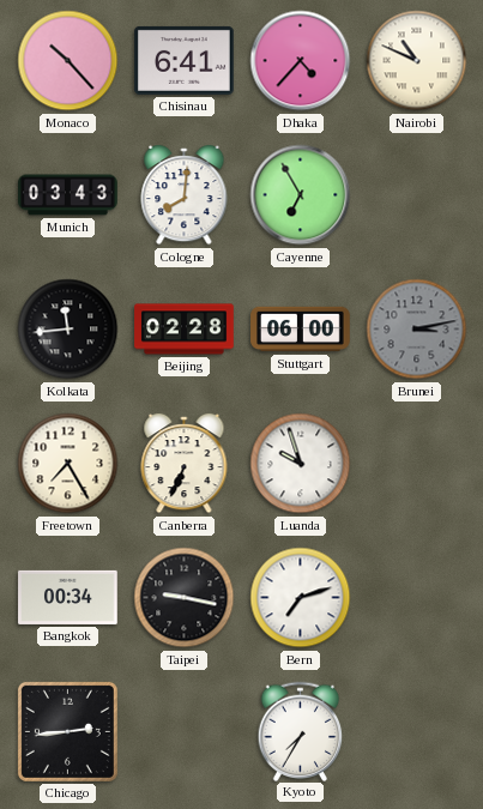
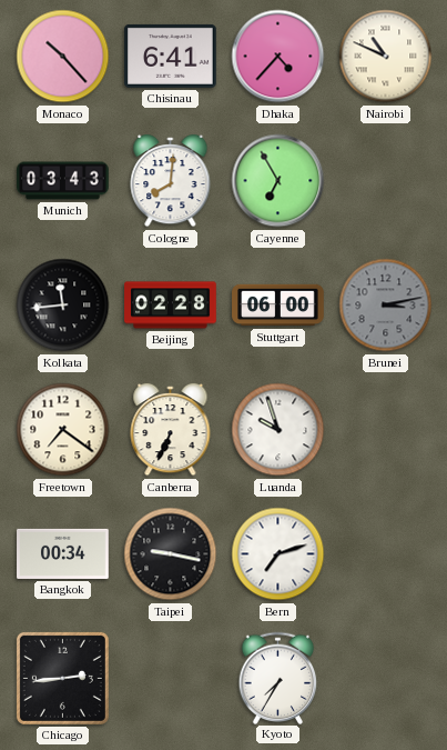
Freetown: 7:25 -> 7:21
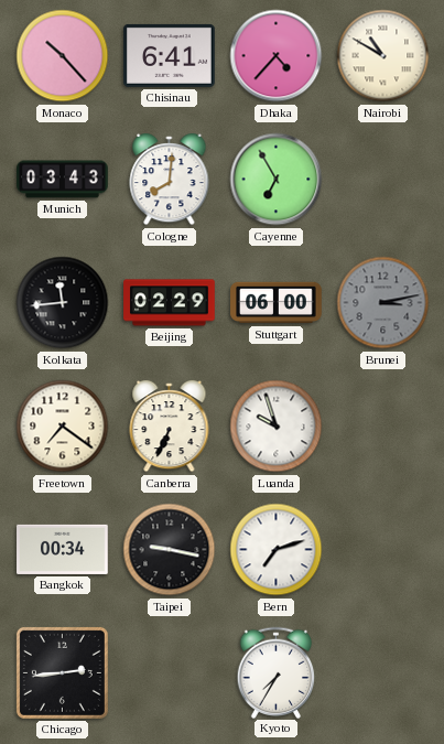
Nairobi: 10:49 -> 10:50
Beijing: 02:28 -> 02:29
